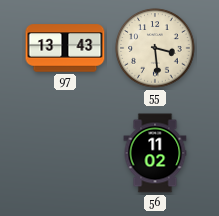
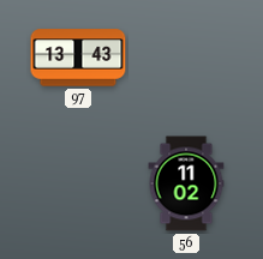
55: 3:29 -> none
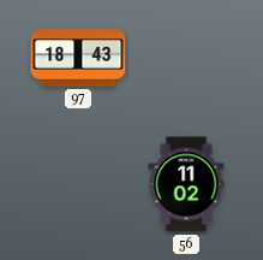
97: 13:43 -> 18:43
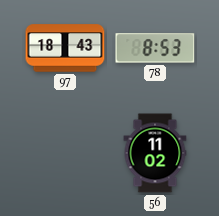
78: none -> 8:53
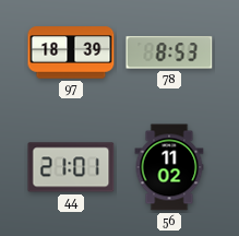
97: 18:43 -> 18:39
44: none -> 21:01
